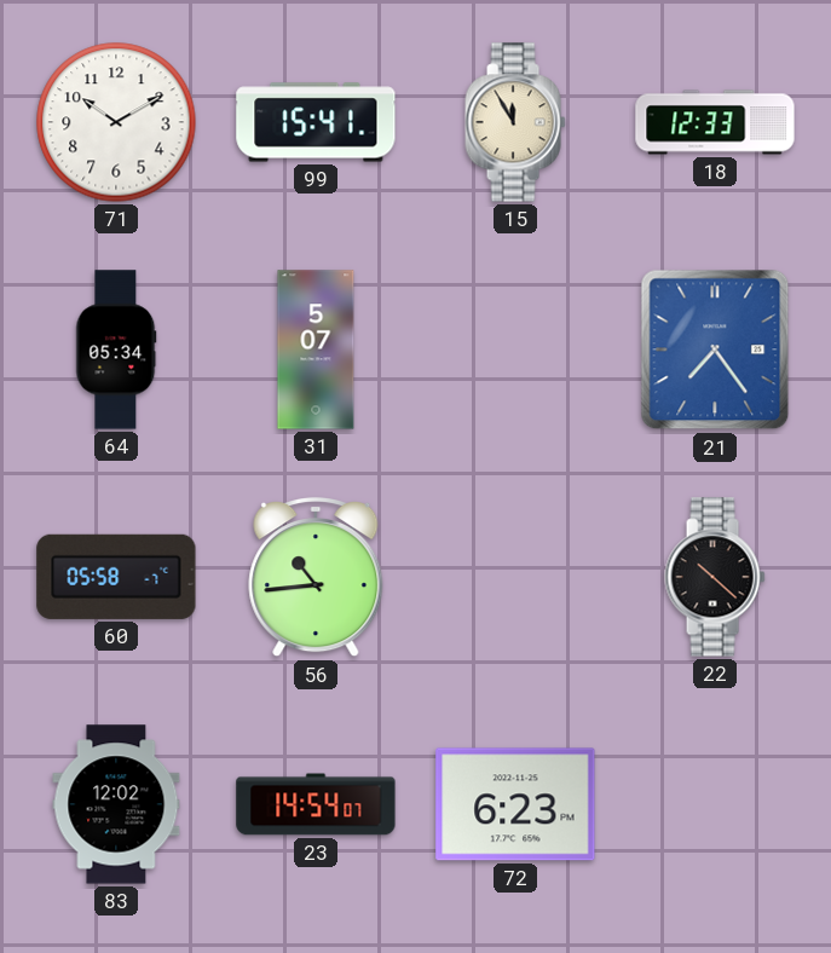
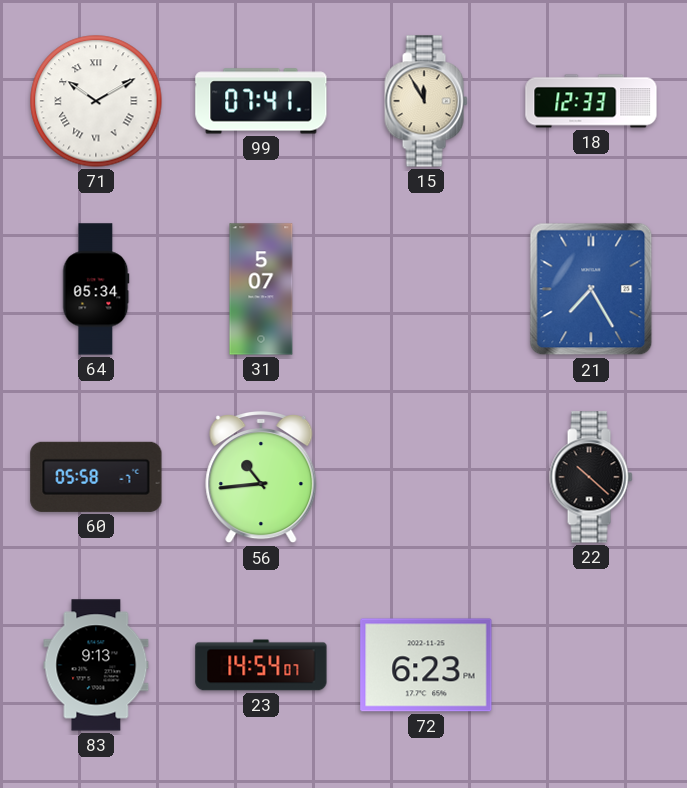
71 numerals: Arabic -> Roman
99: 15:41 -> 07:41
21: 7:24 -> 7:25
83: 12:02 -> 9:13
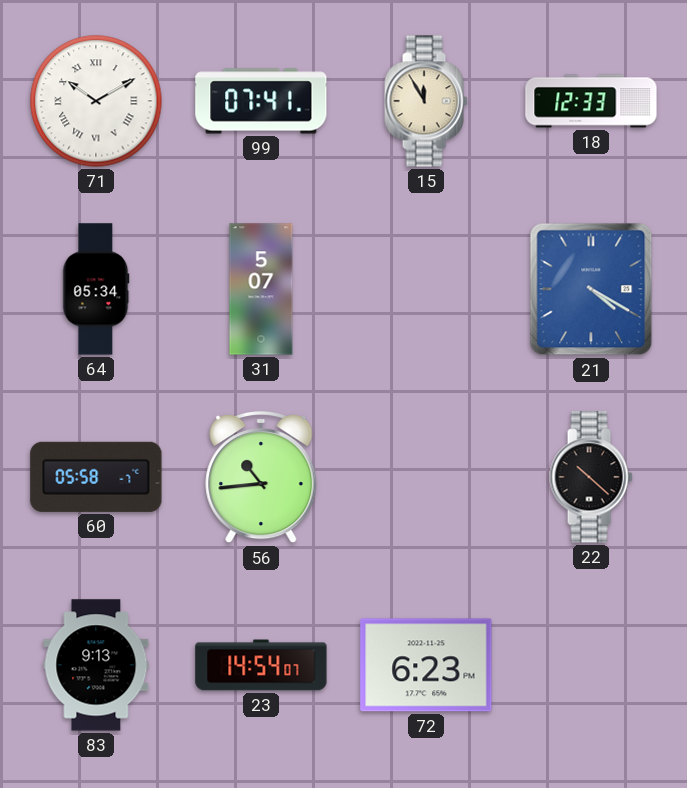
21: 7:25 -> 4:20
